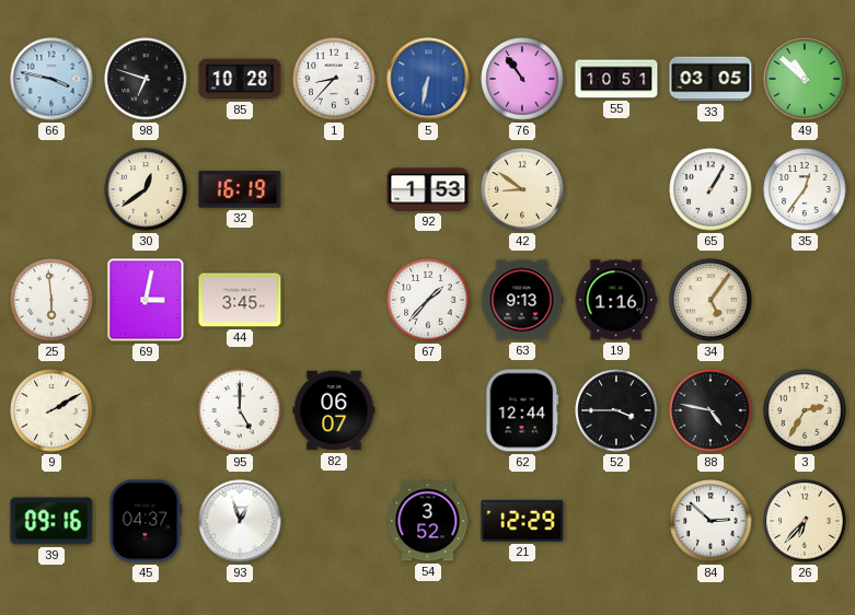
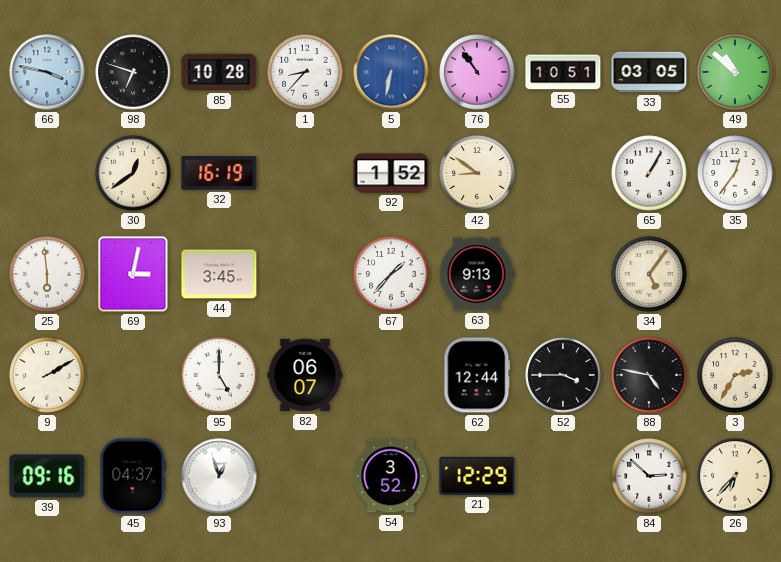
92: 1:53 -> 1:52
19: 1:16 -> none
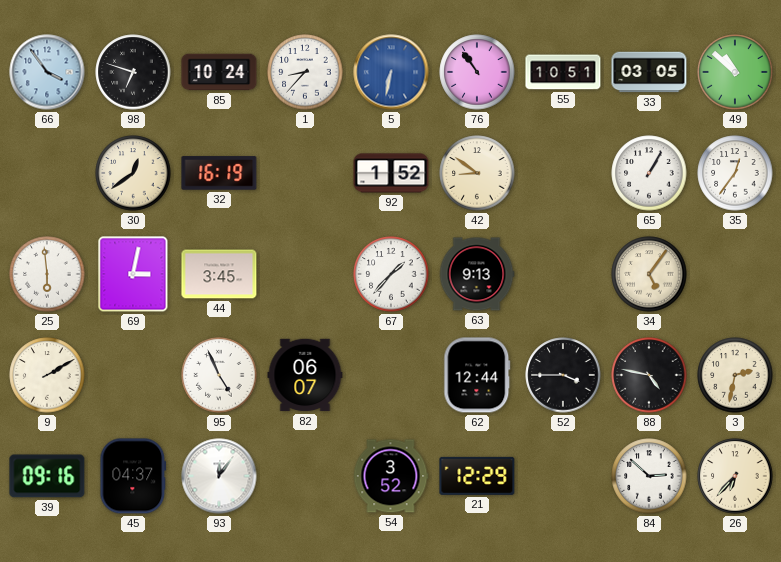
66: 3:47 -> 3:54
85: 10:28 -> 10:24
95: 5:00 -> 4:56
3: 2:35 -> 2:32
93: 12:57 -> 12:06
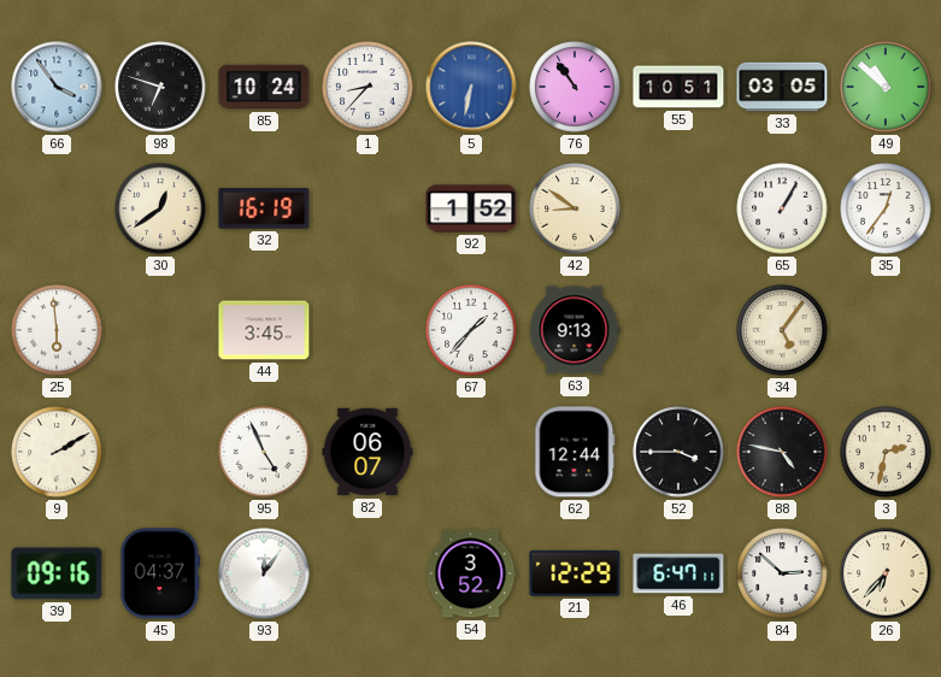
69: 3:02 -> none
46: none -> 6:47
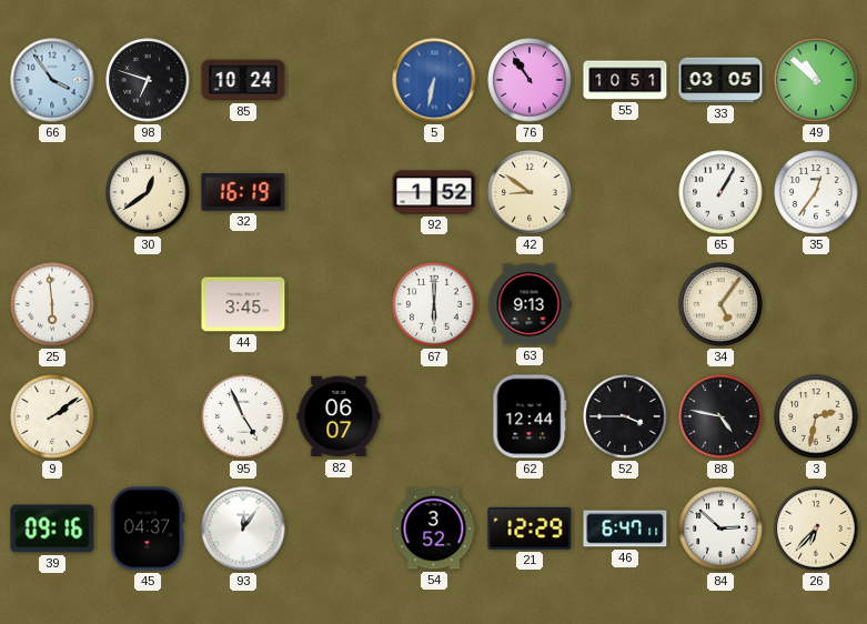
1: 8:37 -> none
67: 1:37 -> 6:00
9: 2:10 -> 2:09
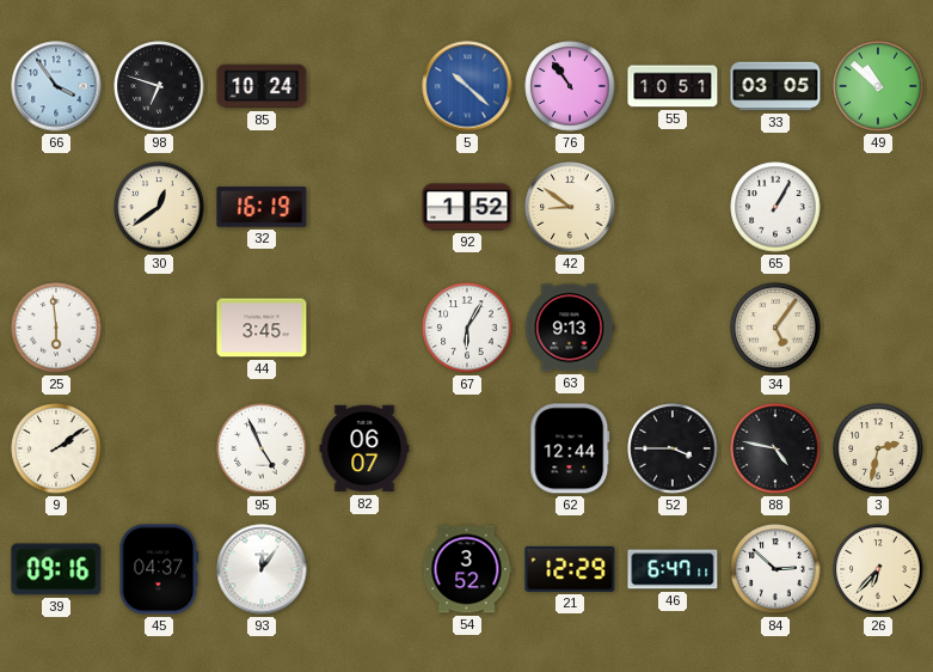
5: 6:32 -> 10:22
35: 12:36 -> none
67: 6:00 -> 6:05
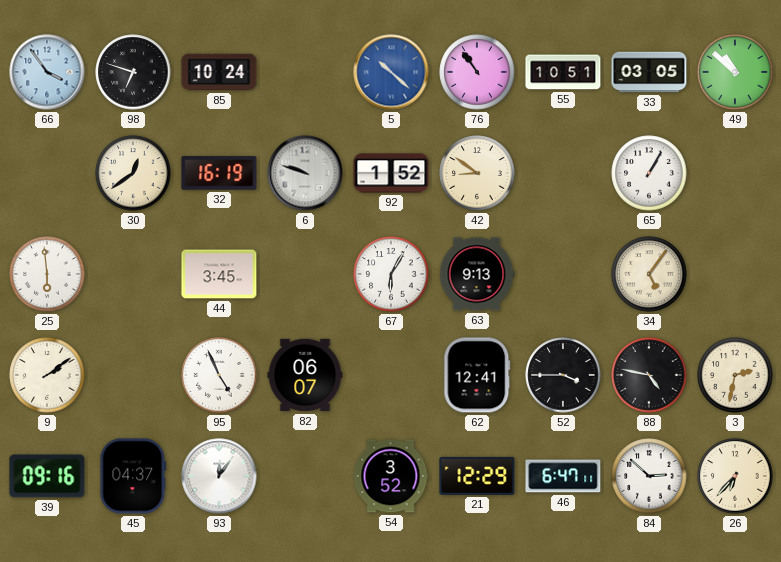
6: none -> 9:48
62: 12:44 -> 12:41
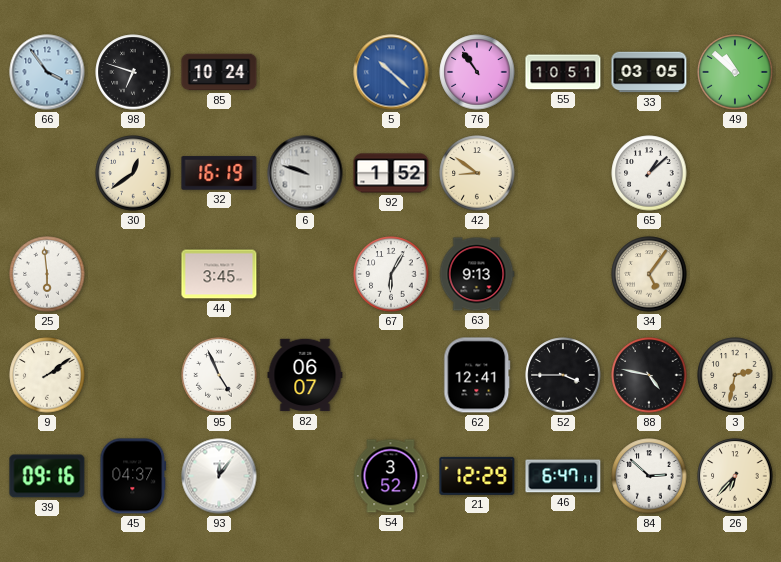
65: 1:05 -> 1:08
